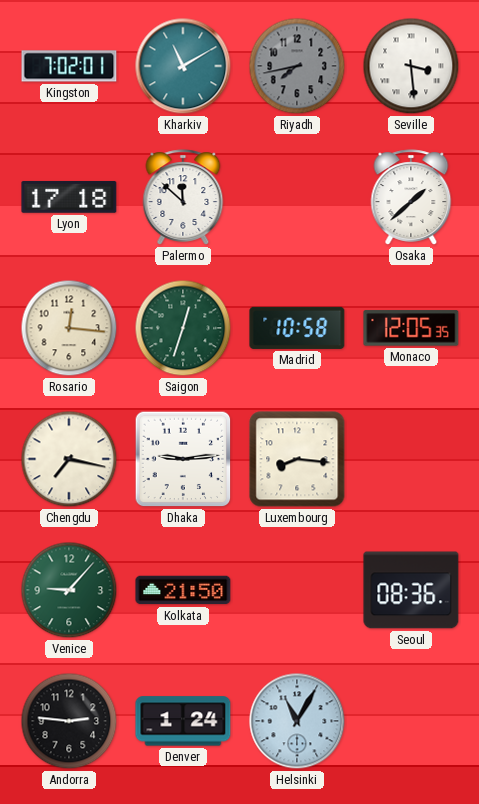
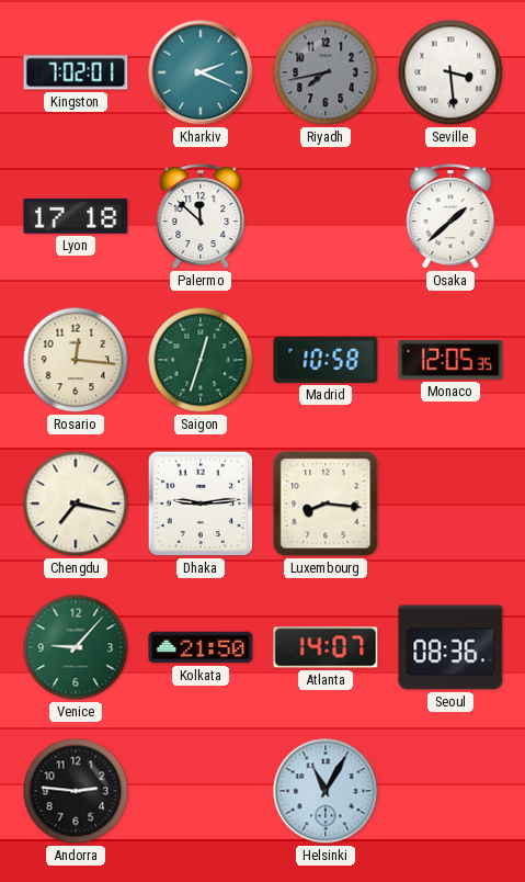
Kharkiv: 11:10 -> 2:19
Atlanta: none -> 14:07
Denver: 1:24 -> none
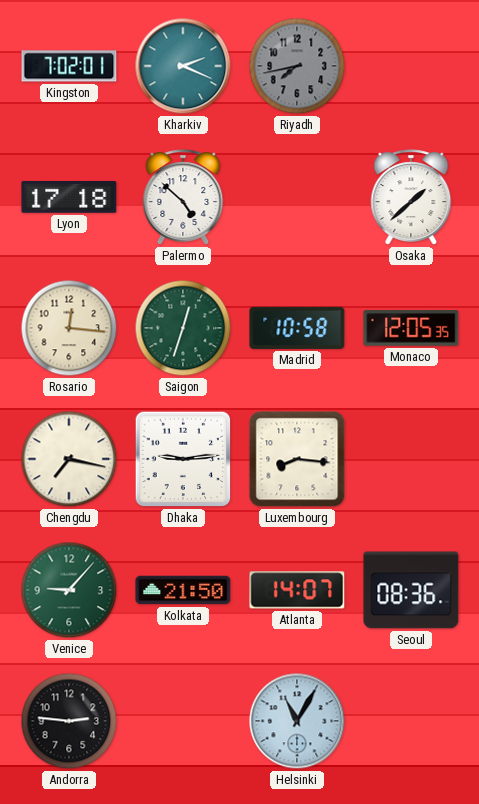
Seville: 3:29 -> none
Palermo: 11:52 -> 4:52
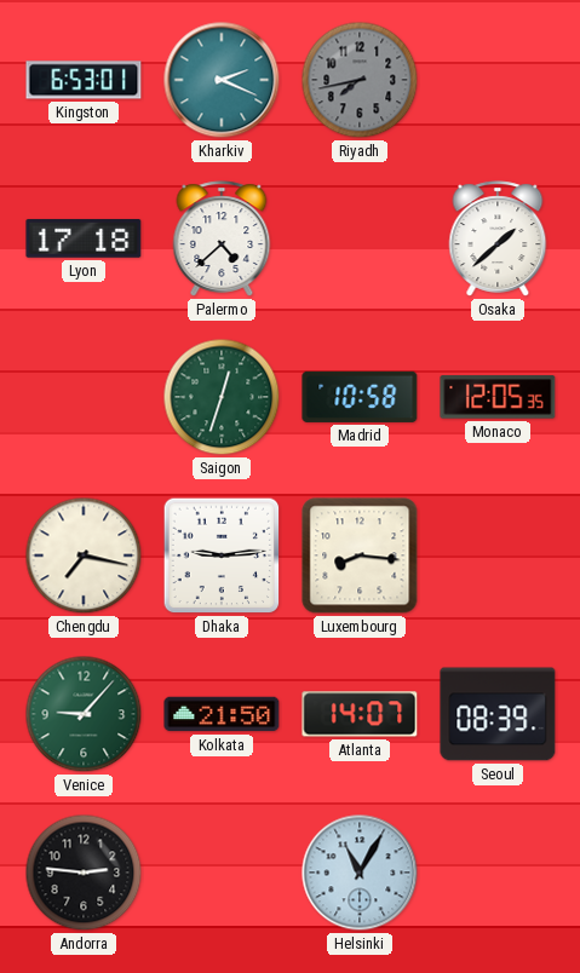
Kingston: 7:02 -> 6:53
Palermo: 4:52 -> 4:38
Rosario: 12:16 -> none
Seoul: 08:36 -> 08:39
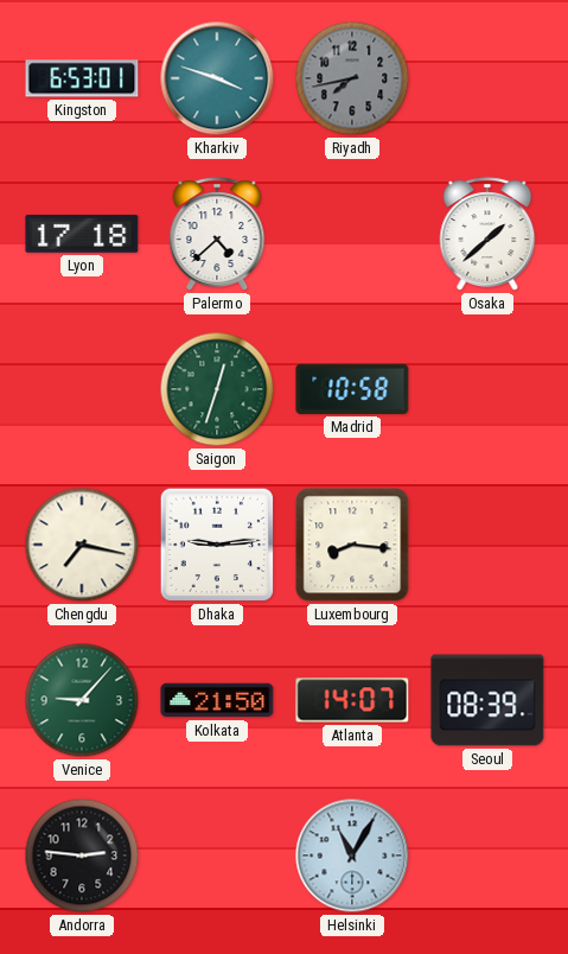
Kharkiv: 2:19 -> 3:48
Monaco: 12:05 -> none
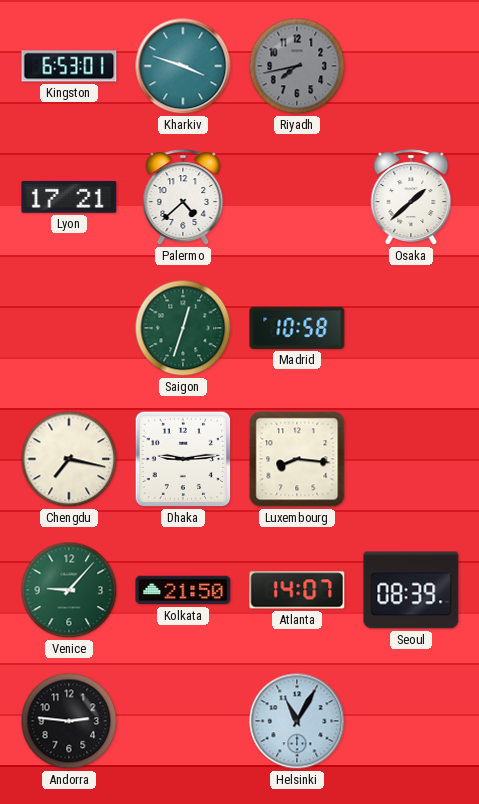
Lyon: 17:18 -> 17:21
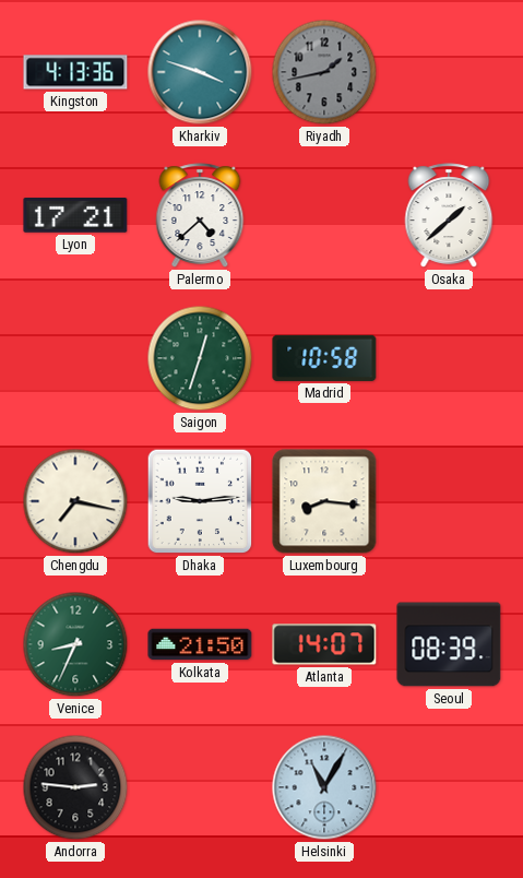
Kingston: 6:53 -> 4:13
Riyadh: 7:43 -> 1:43
Venice: 9:07 -> 8:34
